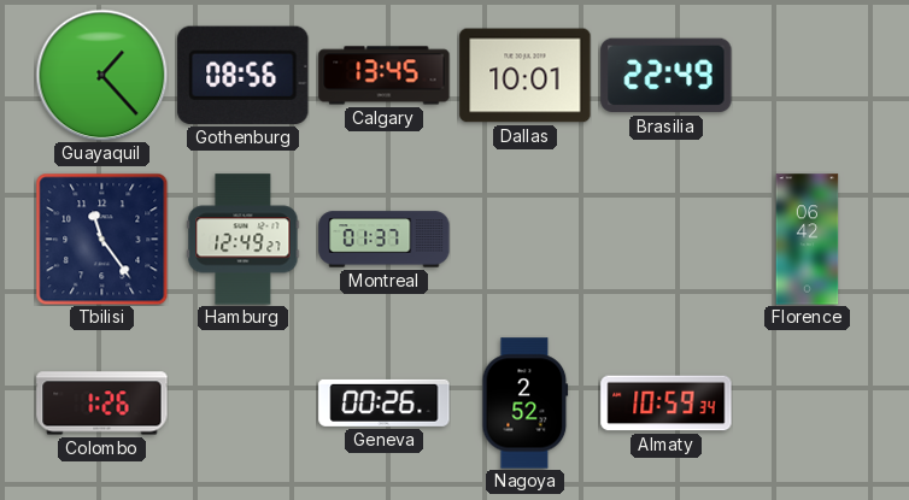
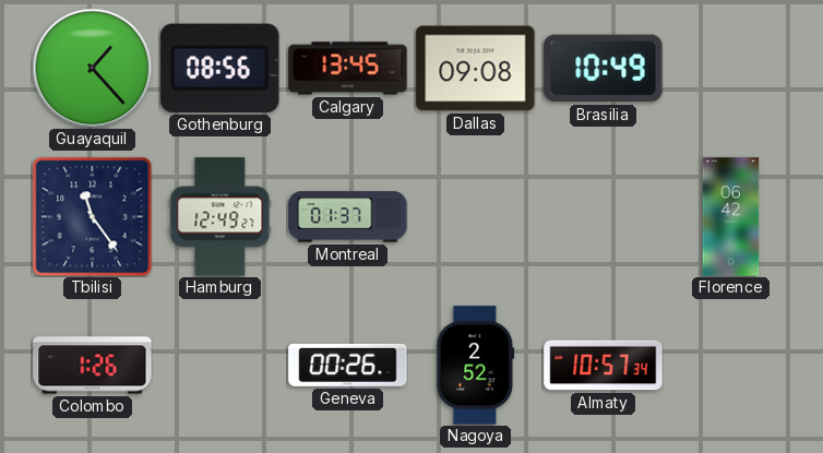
Dallas: 10:01 -> 09:08
Brasilia: 22:49 -> 10:49
Almaty: 10:59 -> 10:57
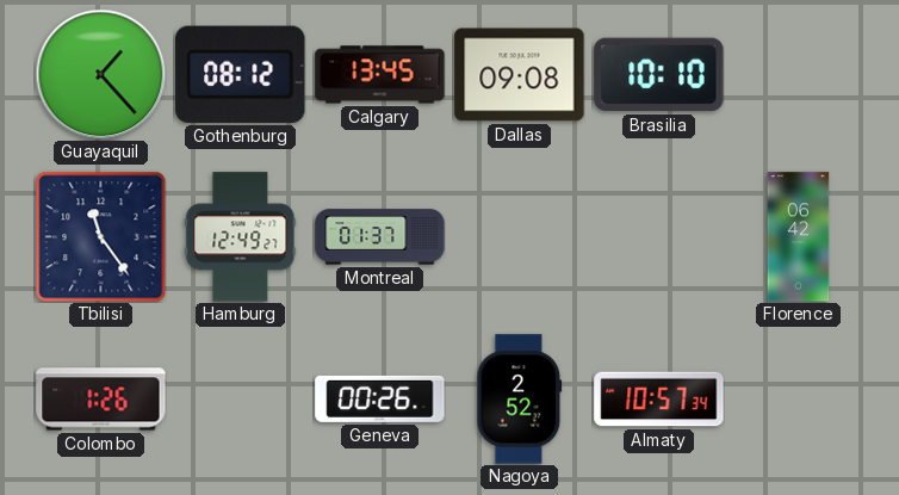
Gothenburg: 08:56 -> 08:12
Brasilia: 10:49 -> 10:10
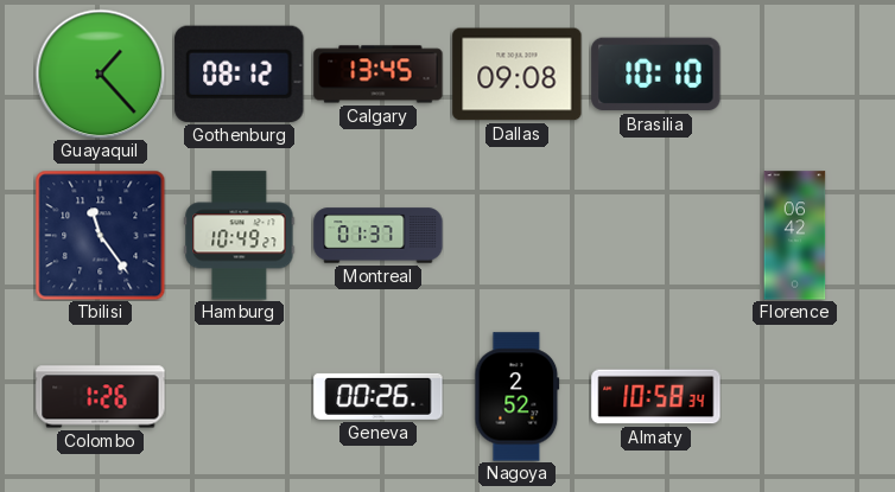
Hamburg: 12:49 -> 10:49
Almaty: 10:57 -> 10:58
